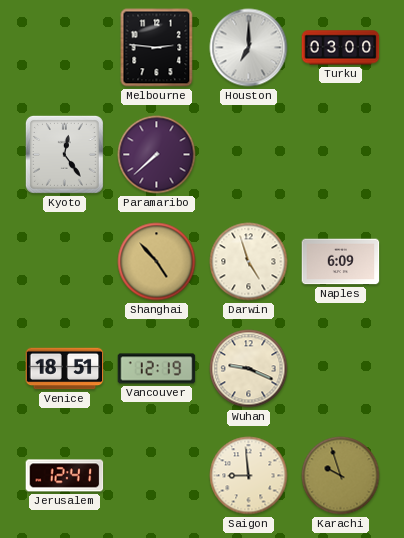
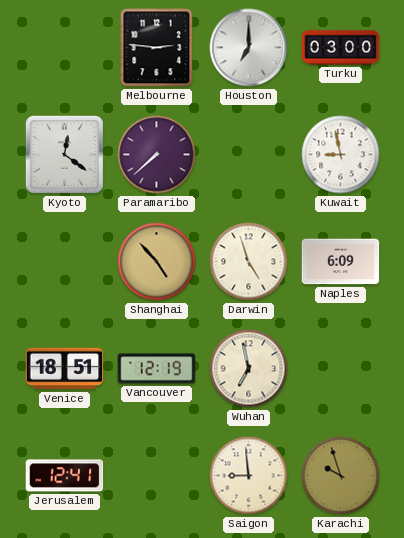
Kyoto: 12:24 -> 12:21
Kuwait: none -> 8:58
Wuhan: 9:19 -> 6:58
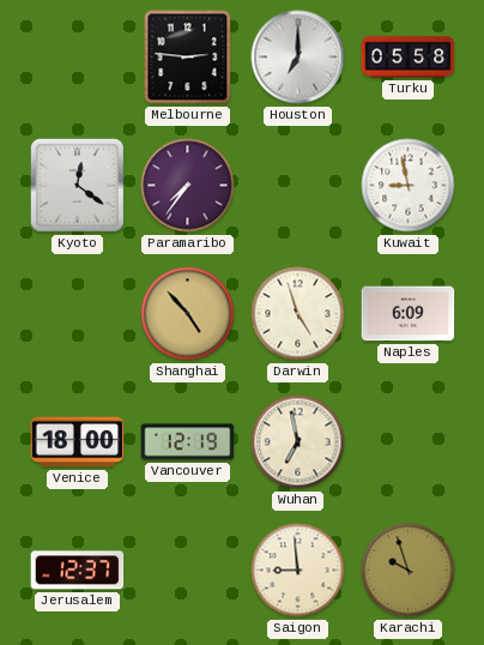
Turku: 03:00 -> 05:58
Paramaribo: 7:38 -> 7:36
Venice: 18:51 -> 18:00
Jerusalem: 12:41 -> 12:37
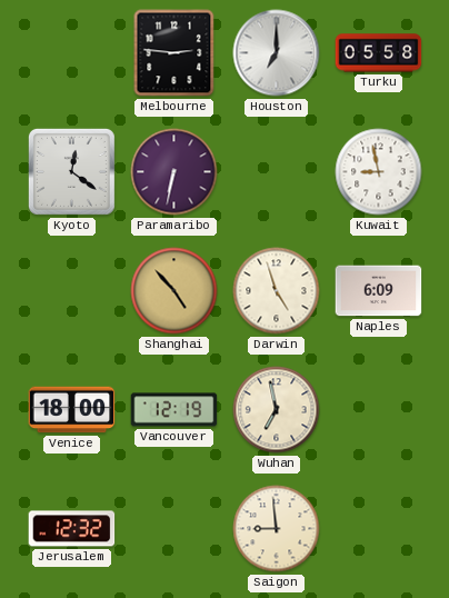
Paramaribo: 7:36 -> 6:32
Jerusalem: 12:37 -> 12:32
Karachi: 9:57 -> none
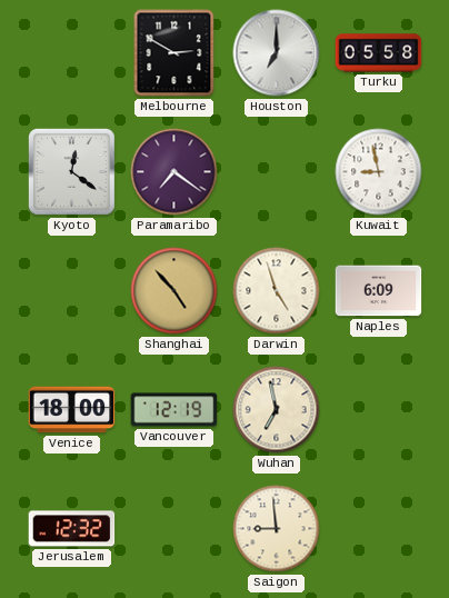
Melbourne: 2:46 -> 2:50
Paramaribo: 6:32 -> 7:21
